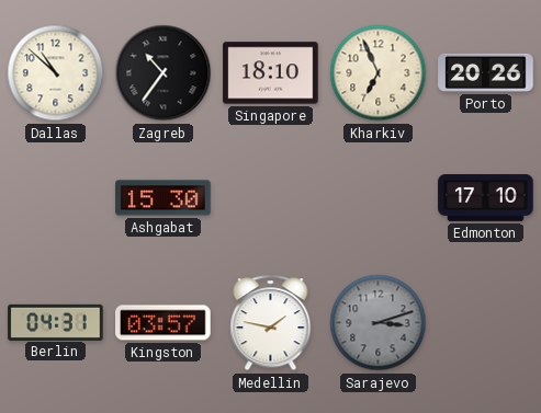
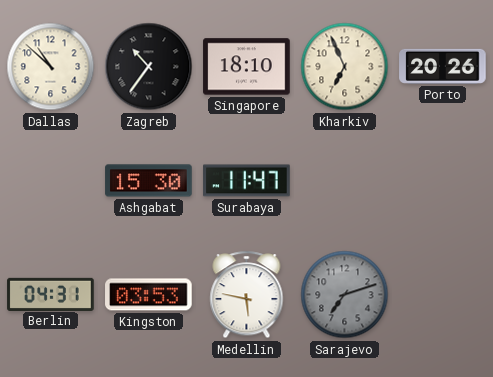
Surabaya: none -> 11:47
Edmonton: 17:10 -> none
Kingston: 03:57 -> 03:53
Medellin: 1:47 -> 5:47
Sarajevo: 3:12 -> 7:12
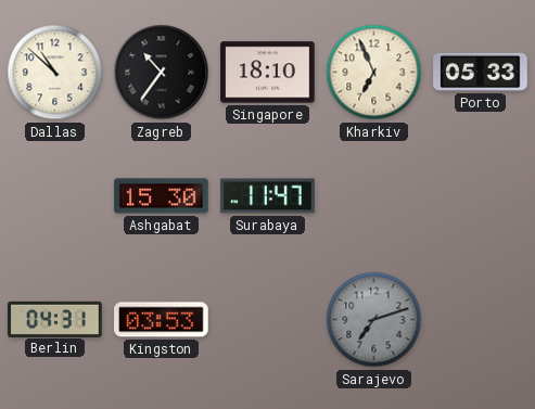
Porto: 20:26 -> 05:33
Medellin: 5:47 -> none
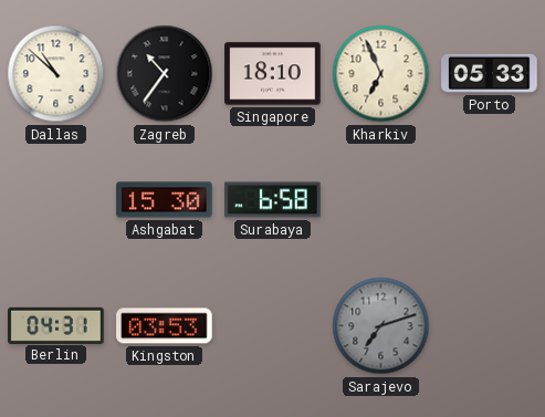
Surabaya: 11:47 -> 6:58
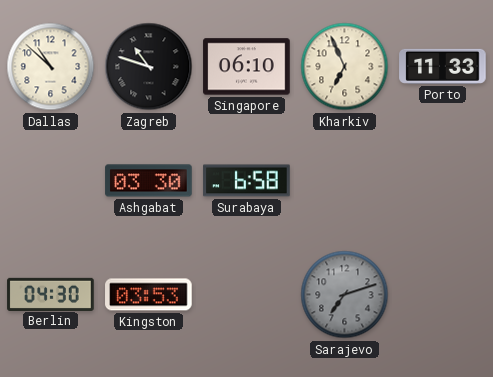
Zagreb: 10:36 -> 10:48
Singapore: 18:10 -> 06:10
Porto: 05:33 -> 11:33
Ashgabat: 15:30 -> 03:30
Berlin: 04:31 -> 04:30
